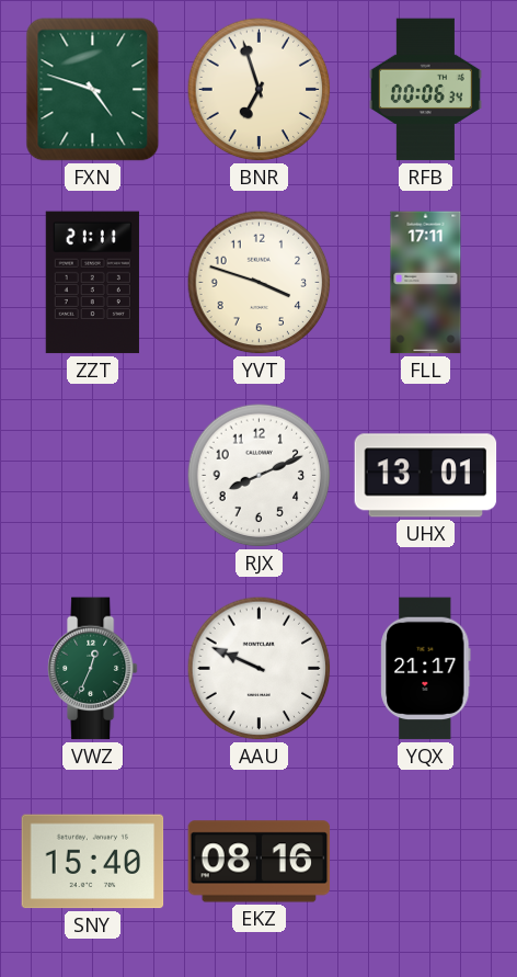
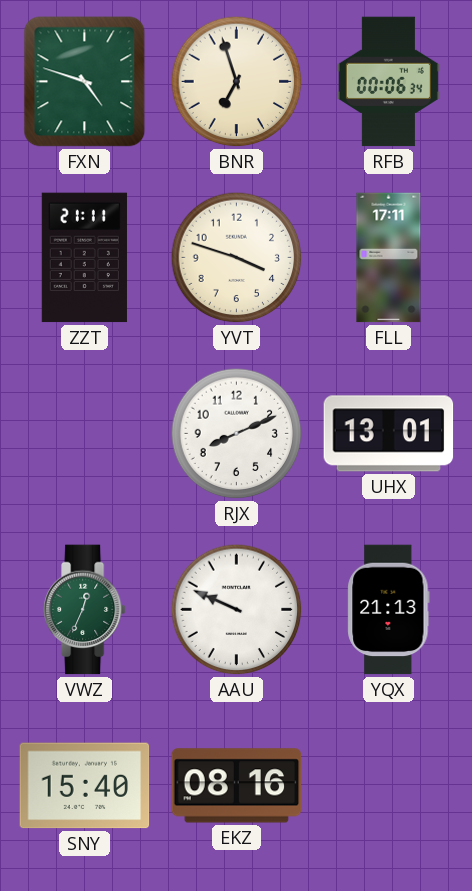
YQX: 21:17 -> 21:13
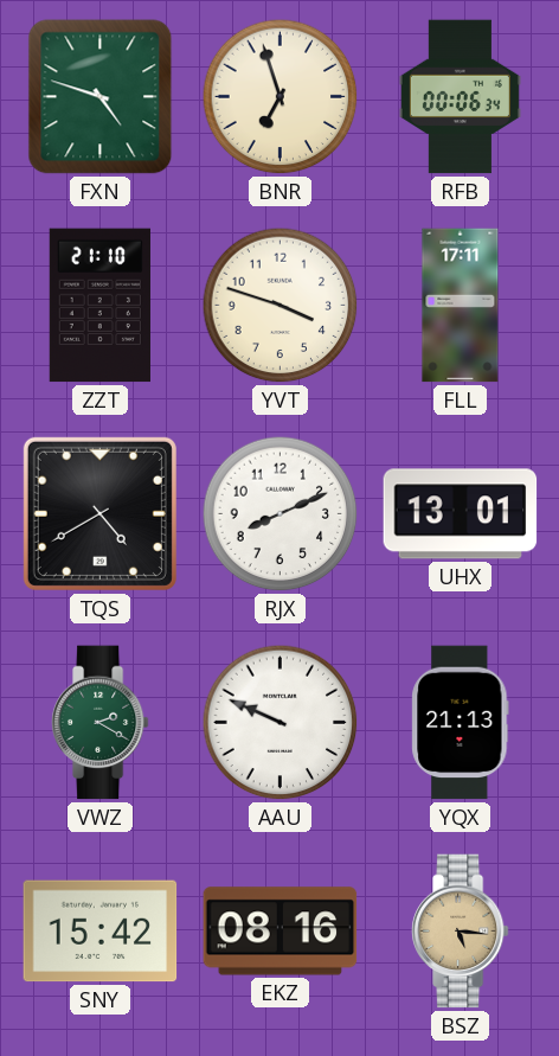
ZZT: 21:11 -> 21:10
TQS: none -> 4:40
VWZ: 12:34 -> 2:20
SNY: 15:40 -> 15:42
BSZ: none -> 5:16
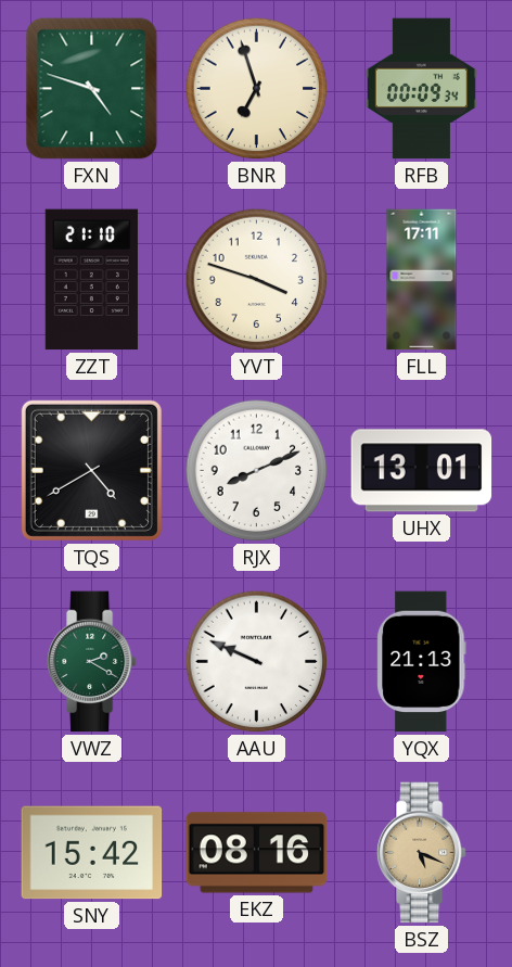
RFB: 00:06 -> 00:09
BSZ: 5:16 -> 5:19
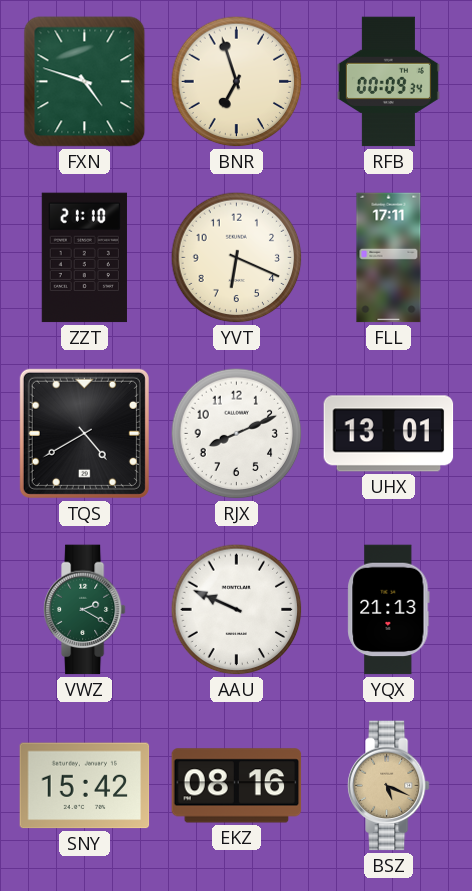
YVT: 3:48 -> 6:19
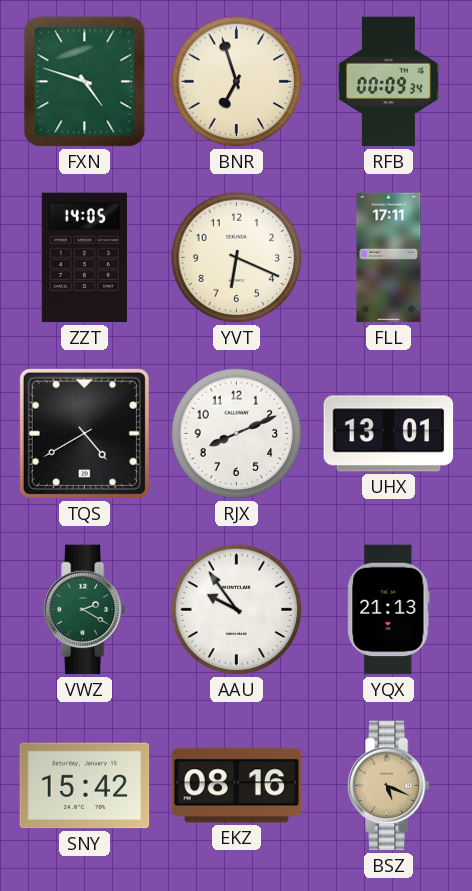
ZZT: 21:10 -> 14:05
AAU: 9:49 -> 9:54
